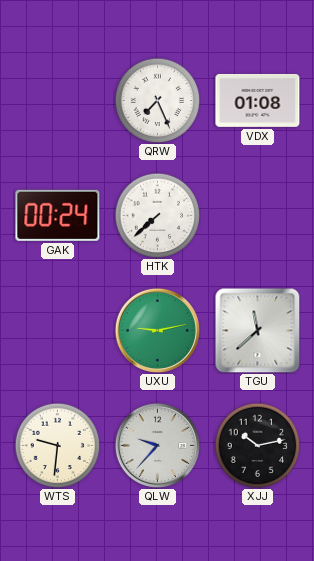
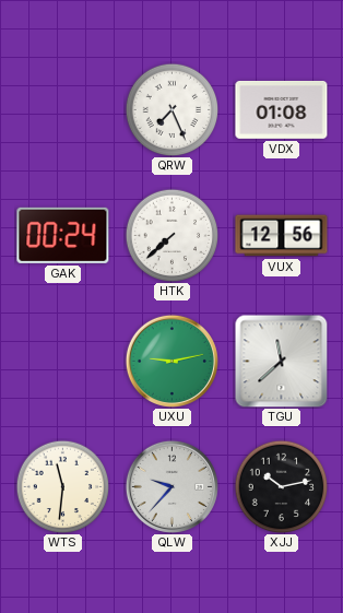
VUX: none -> 12:56
WTS: 9:31 -> 11:31
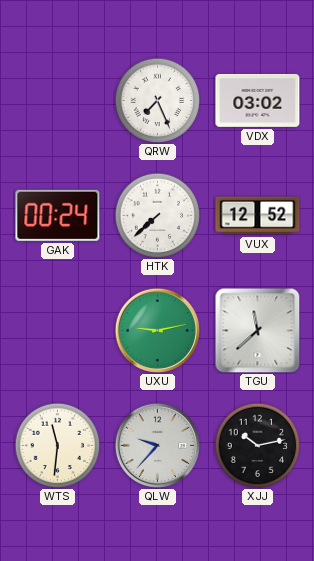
VDX: 01:08 -> 03:02
VUX: 12:56 -> 12:52
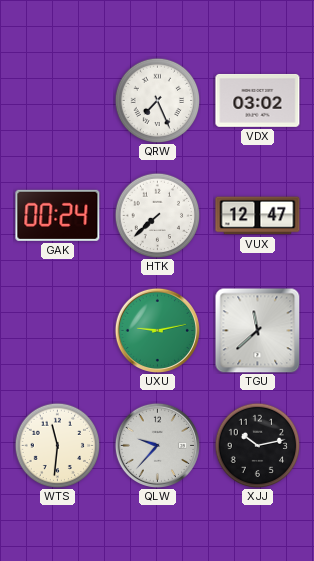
VUX: 12:52 -> 12:47
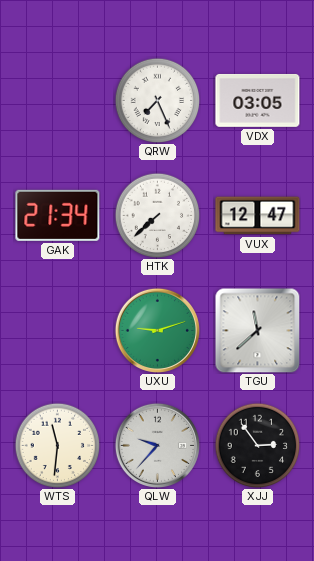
VDX: 03:02 -> 03:05
GAK: 00:24 -> 21:34
UXU: 9:13 -> 9:12
XJJ: 10:13 -> 2:54
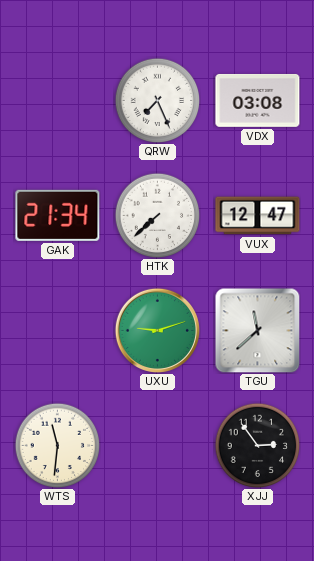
VDX: 03:05 -> 03:08
QLW: 9:37 -> none
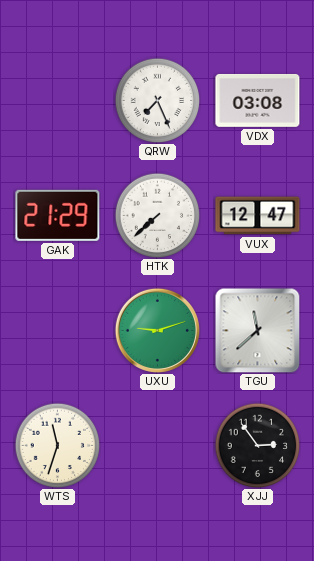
GAK: 21:34 -> 21:29
WTS: 11:31 -> 11:33
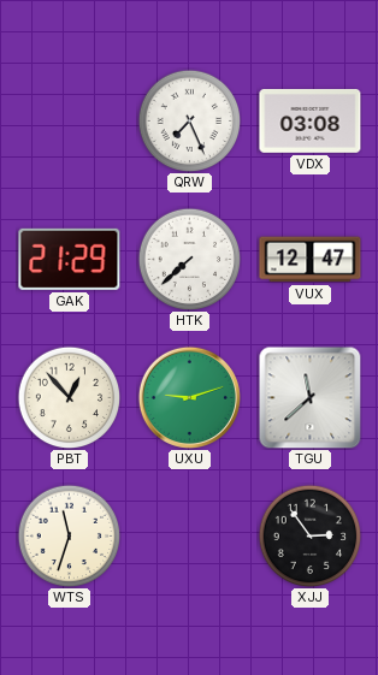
PBT: none -> 12:53
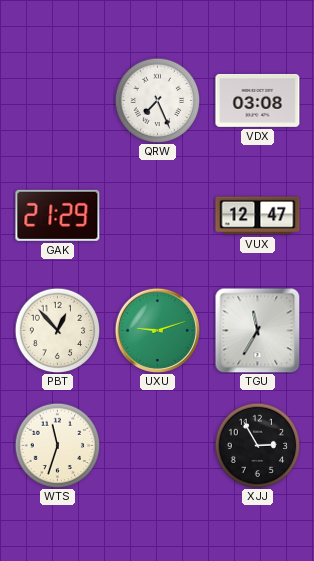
HTK: 7:38 -> none
TGU: 11:38 -> 11:35
XJJ: 2:54 -> 2:55
